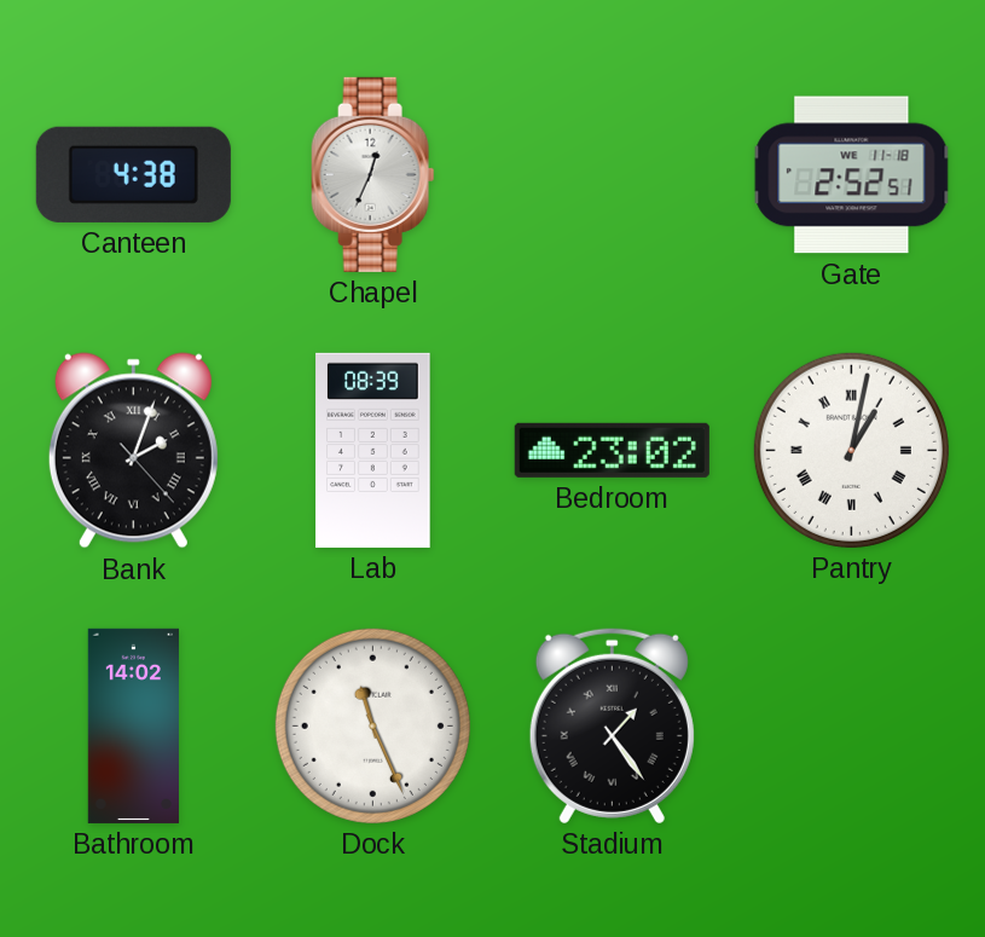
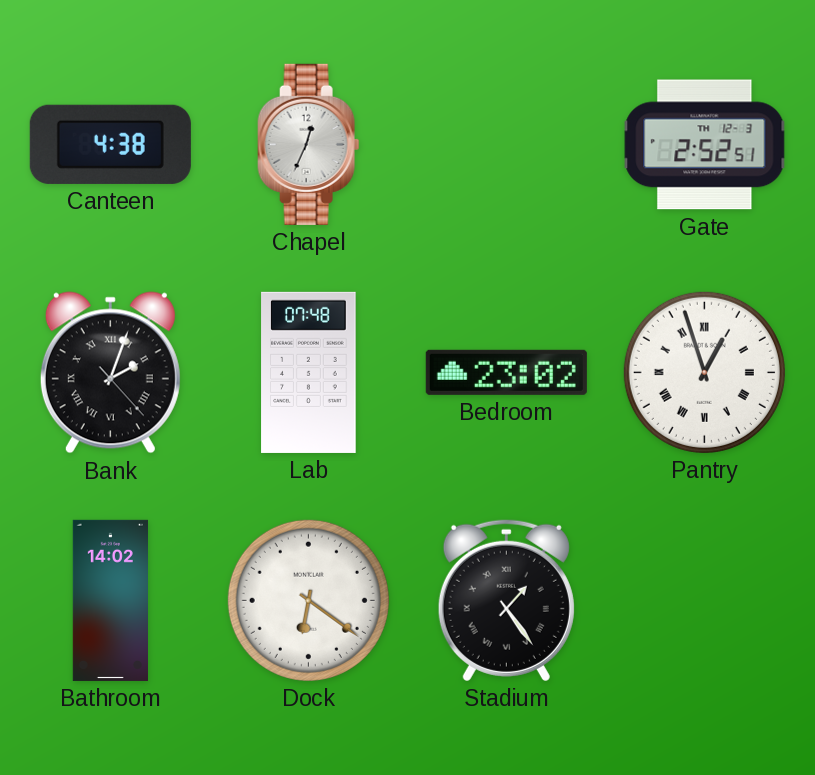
Gate date: WE 11-18 -> TH 12-3
Lab: 08:39 -> 07:48
Pantry: 1:02 -> 12:57
Dock: 11:26 -> 6:21
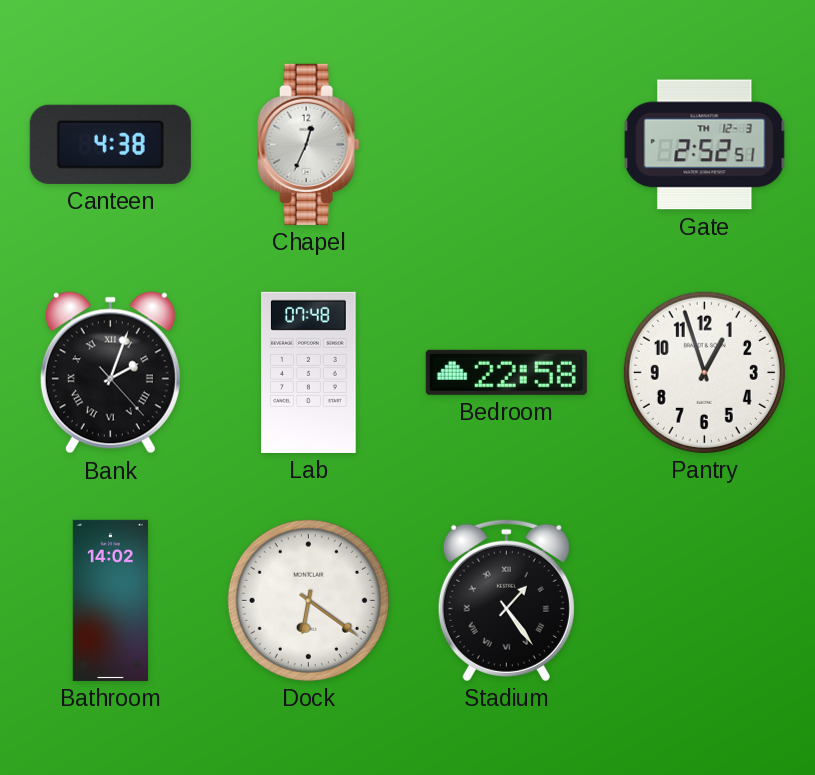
Bedroom: 23:02 -> 22:58
Pantry numerals: Roman -> Arabic
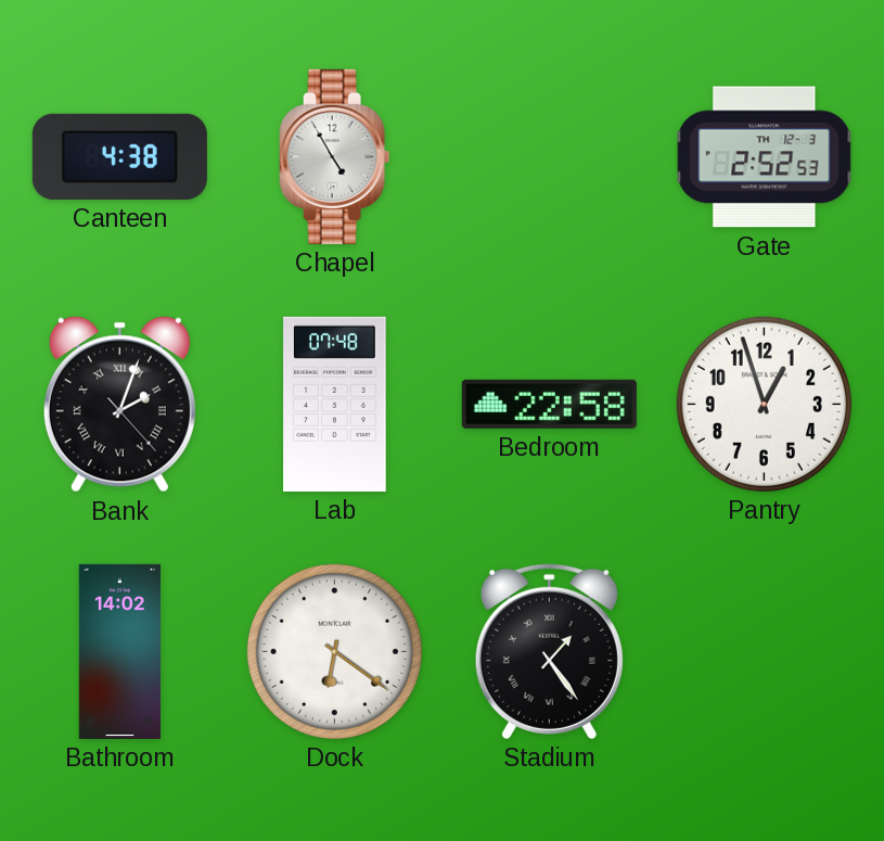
Chapel: 12:34 -> 4:55
Gate: 2:52:51 -> 2:52:53
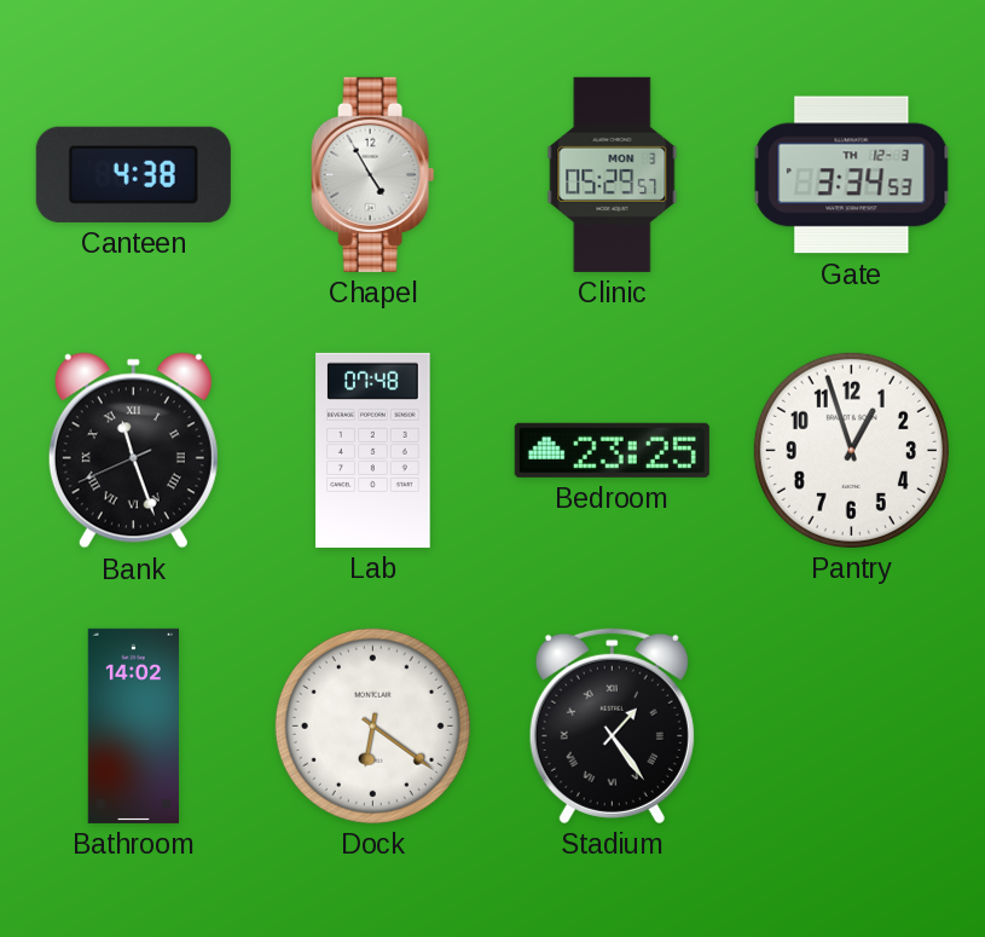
Clinic: none -> 05:29
Gate: 2:52 -> 3:34
Bank: 2:03 -> 11:26
Bedroom: 22:58 -> 23:25
